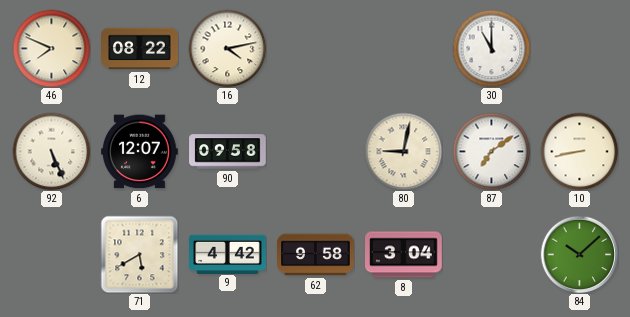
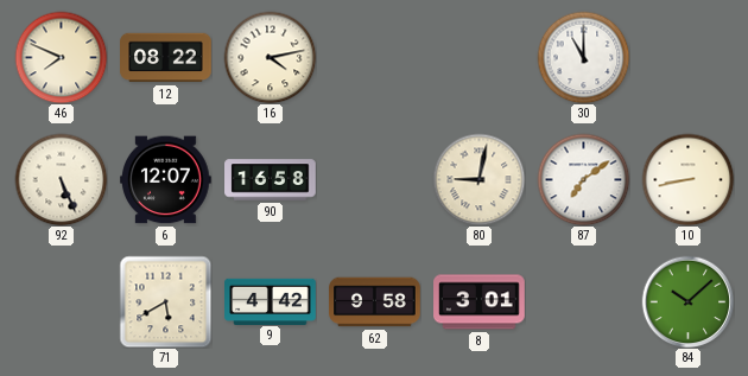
90: 09:58 -> 16:58
8: 3:04 -> 3:01
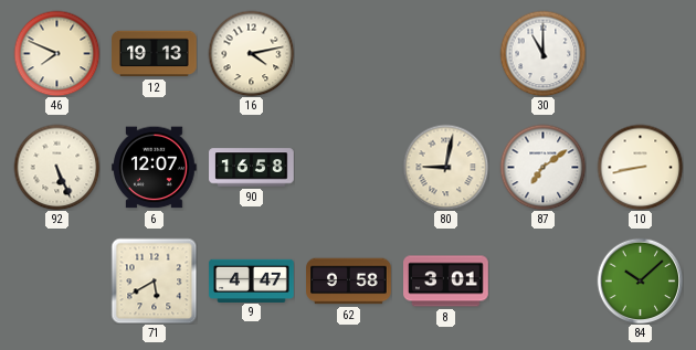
12: 08:22 -> 19:13
9: 4:42 -> 4:47
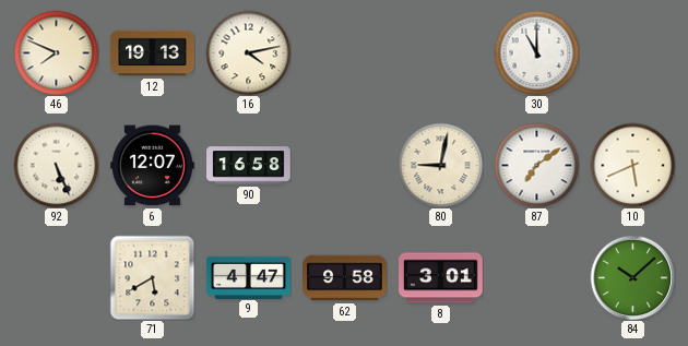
10: 8:43 -> 5:41
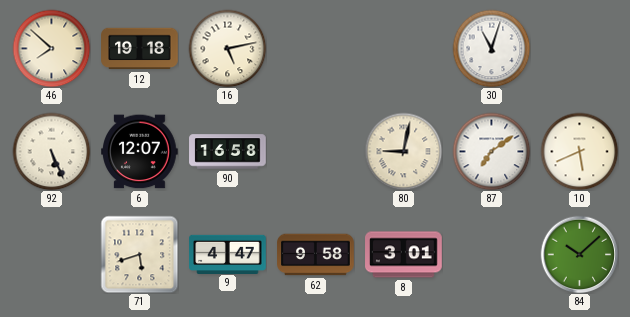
46: 7:49 -> 7:52
12: 19:13 -> 19:18
16: 4:13 -> 5:13
30: 11:00 -> 11:03
71: 5:40 -> 5:42
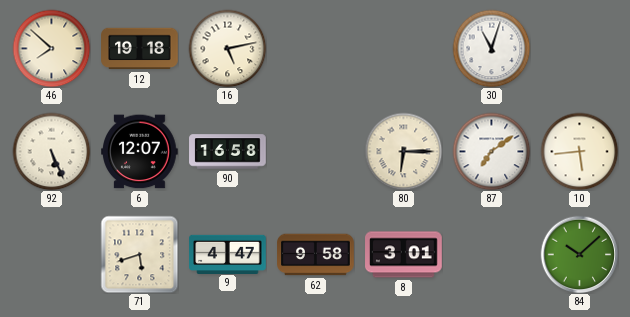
80: 9:02 -> 6:15
10: 5:41 -> 5:44
